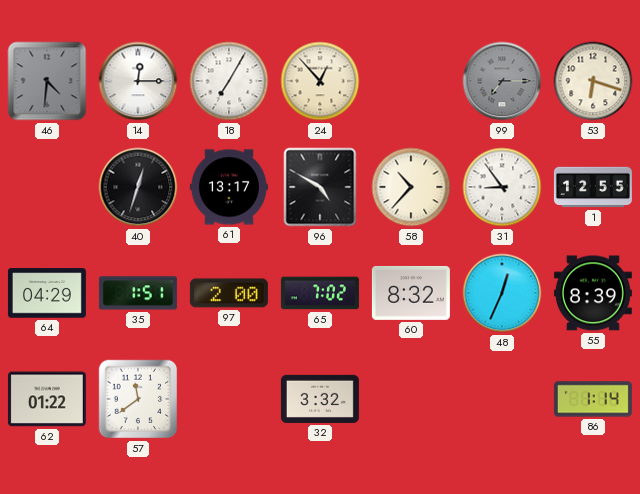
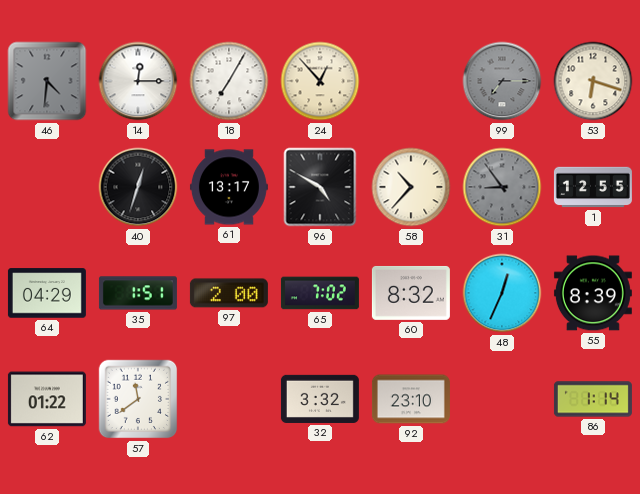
31 dial: white -> grey
92: none -> 23:10
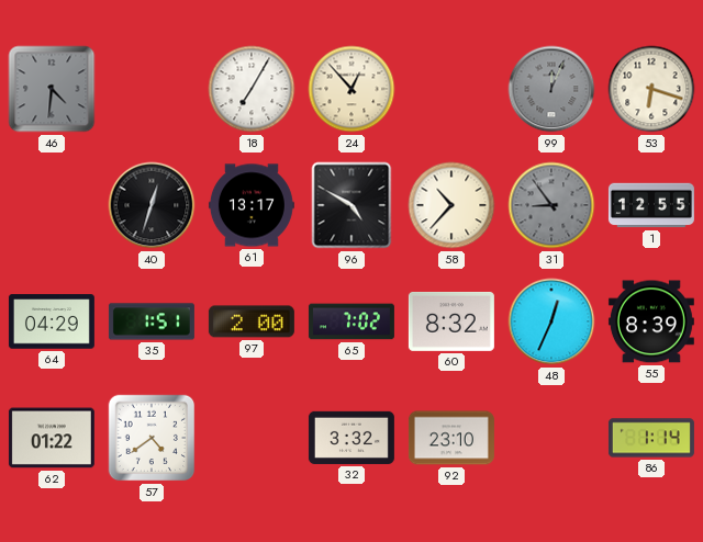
14: 12:15 -> none
99: 7:15 -> 12:04
57: 11:39 -> 4:39
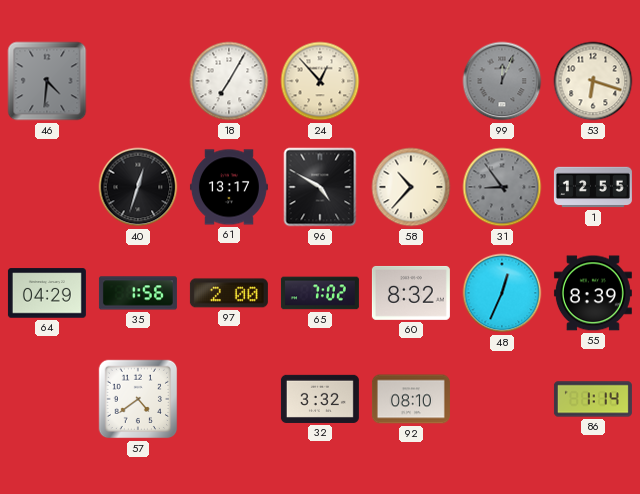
35: 1:51 -> 1:56
62: 01:22 -> none
92: 23:10 -> 08:10
